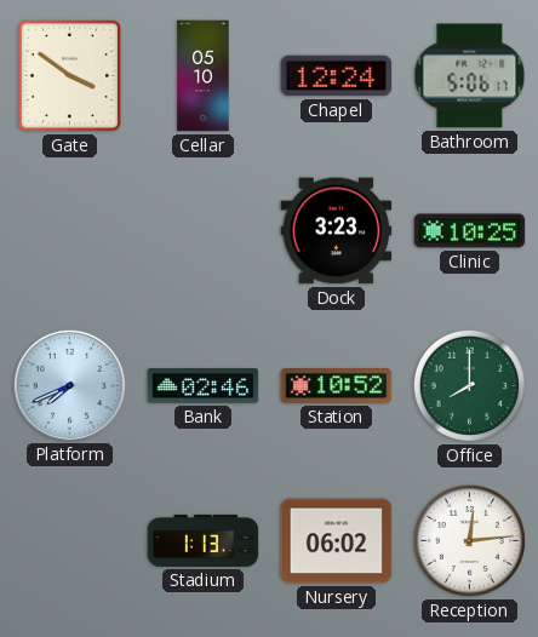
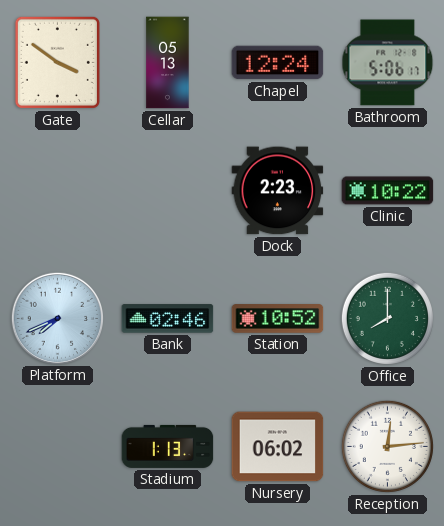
Cellar: 05:10 -> 05:13
Dock: 3:23 -> 2:23
Clinic: 10:25 -> 10:22
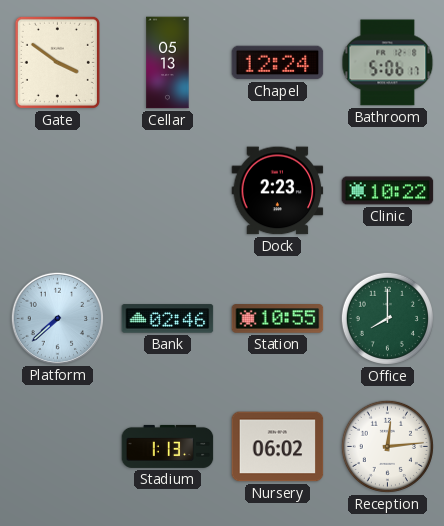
Platform: 7:41 -> 7:38
Station: 10:52 -> 10:55
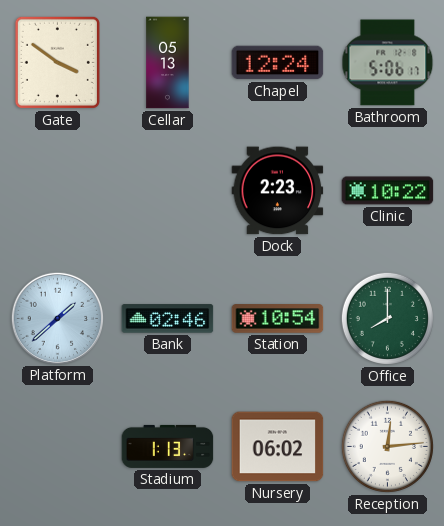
Platform: 7:38 -> 1:38
Station: 10:55 -> 10:54
